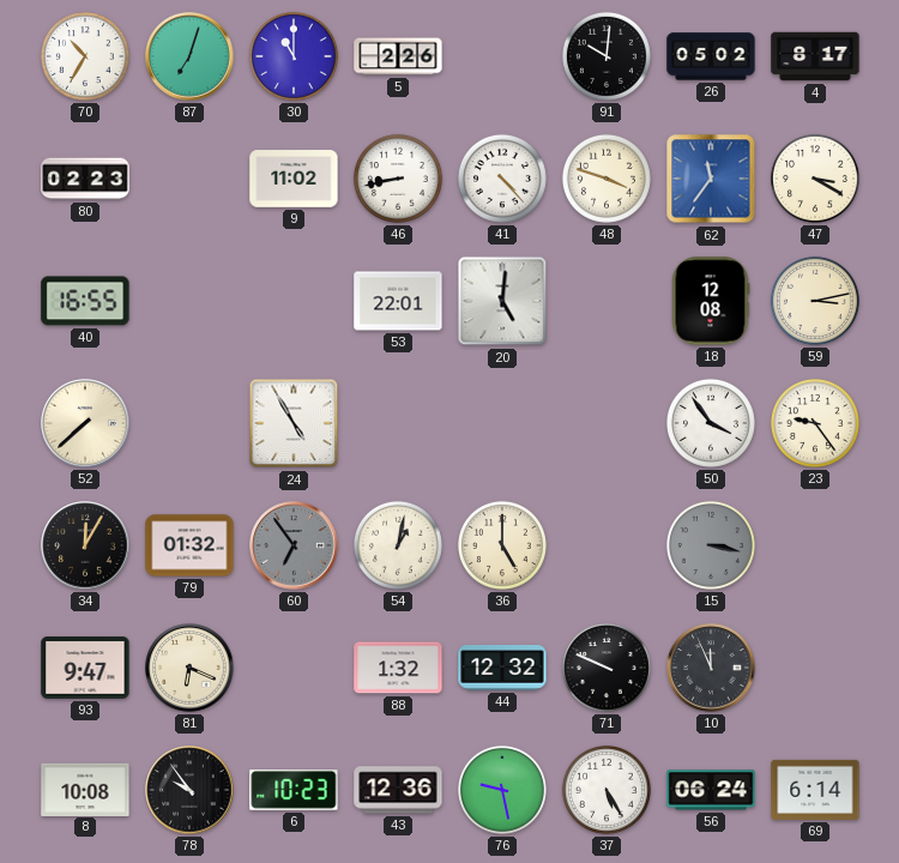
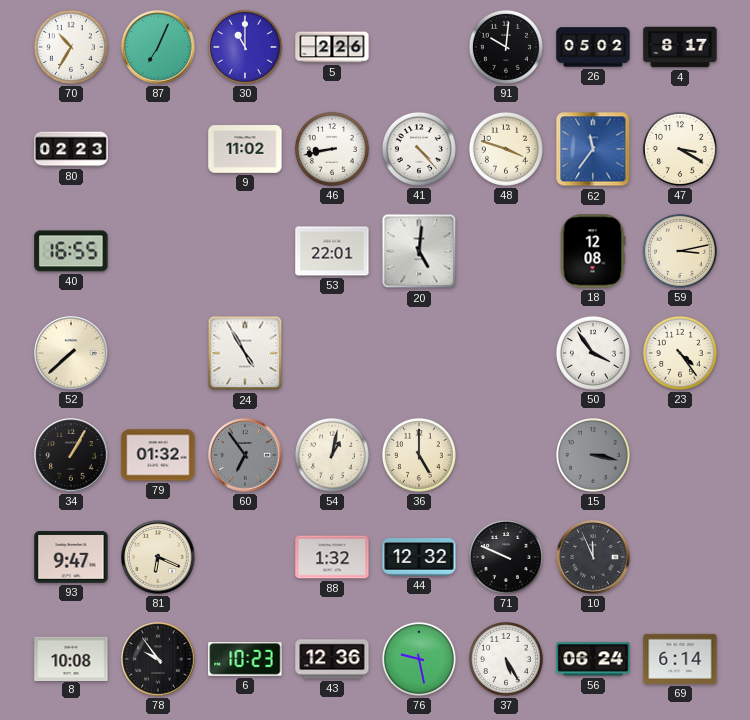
87: 7:03 -> 7:04
23: 9:24 -> 4:24
34: 12:05 -> 1:05
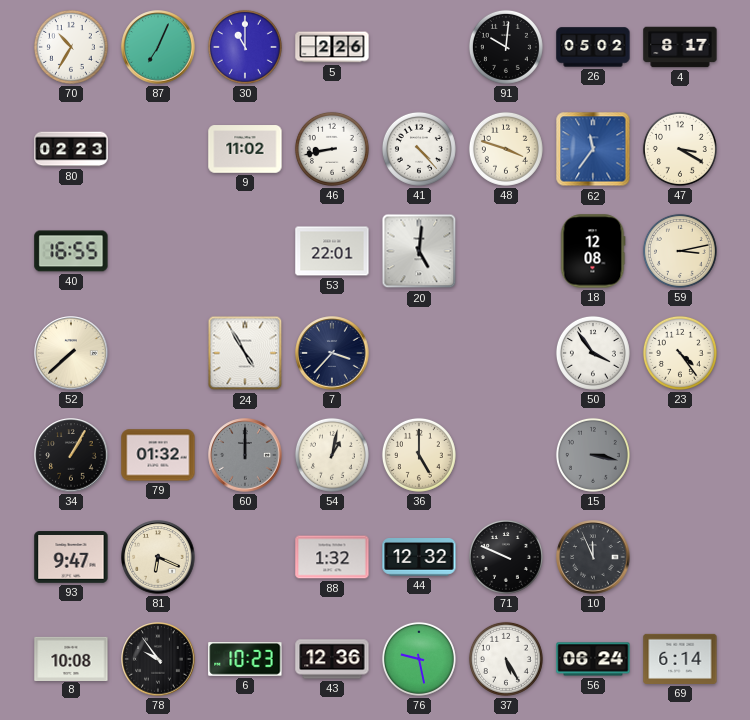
7: none -> 3:37
60: 6:54 -> 12:00
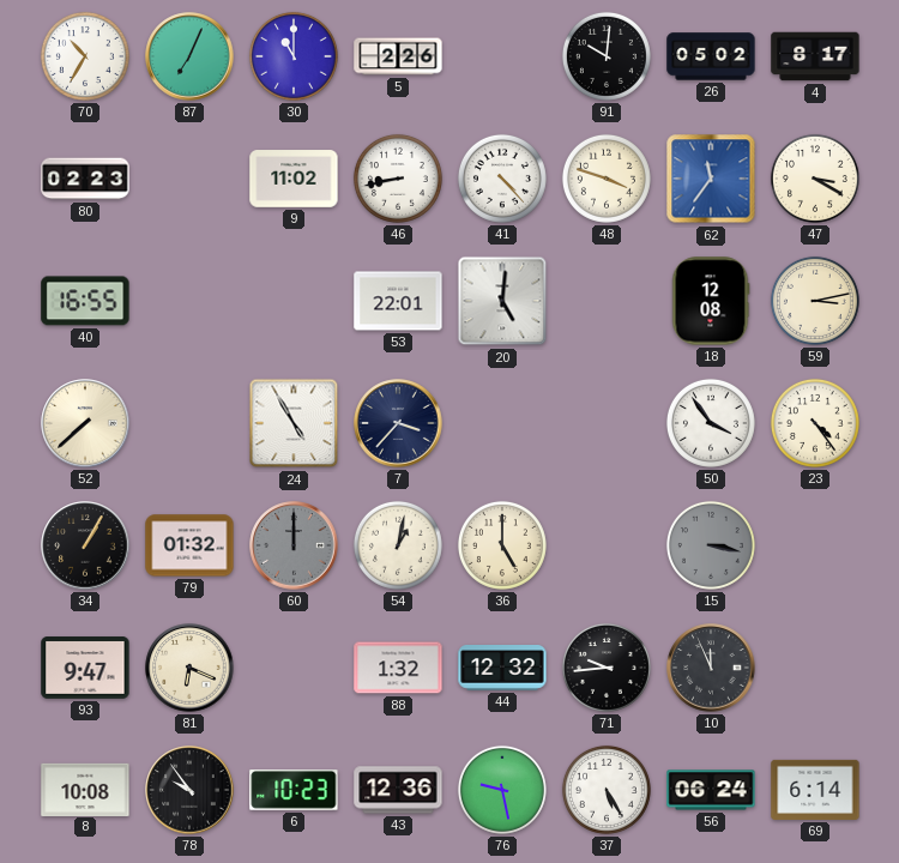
71: 9:49 -> 9:44
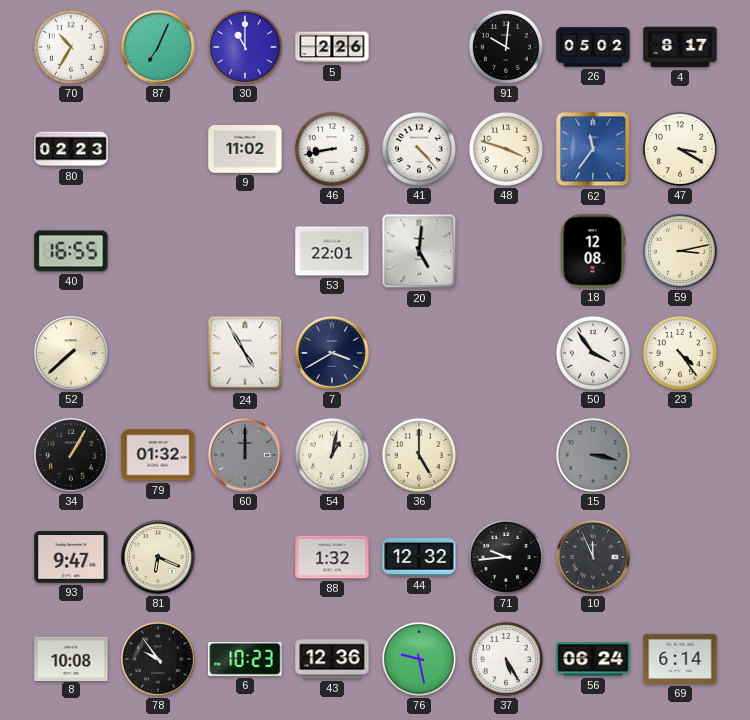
7: 3:37 -> 3:40
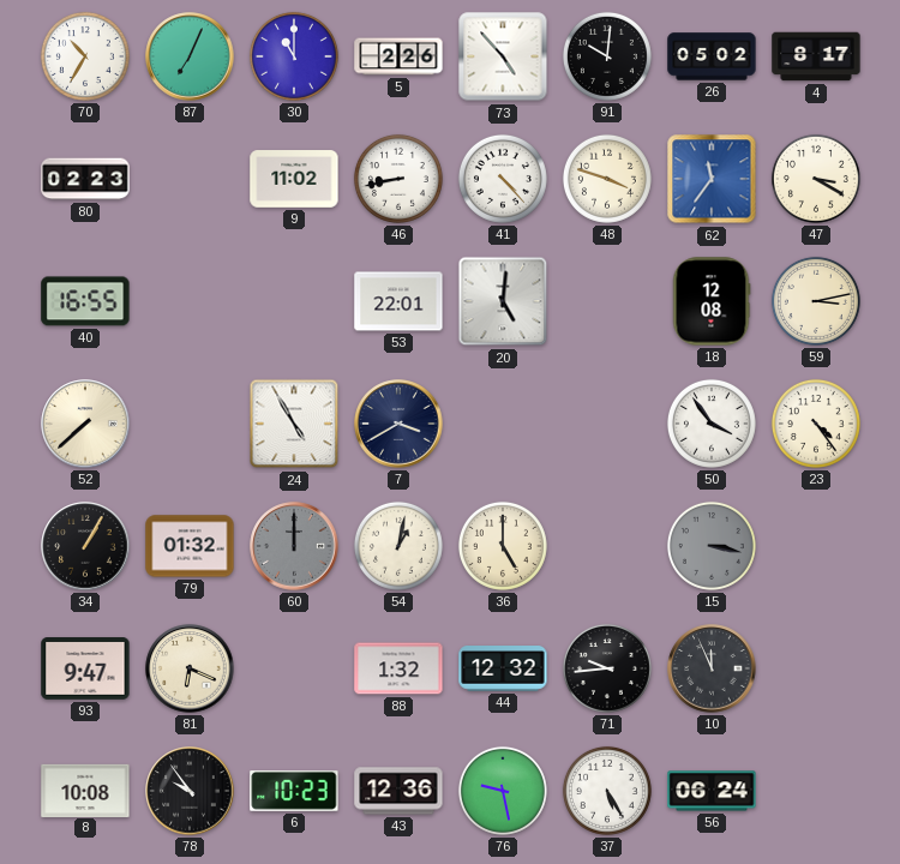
73: none -> 4:53
69: 6:14 -> none
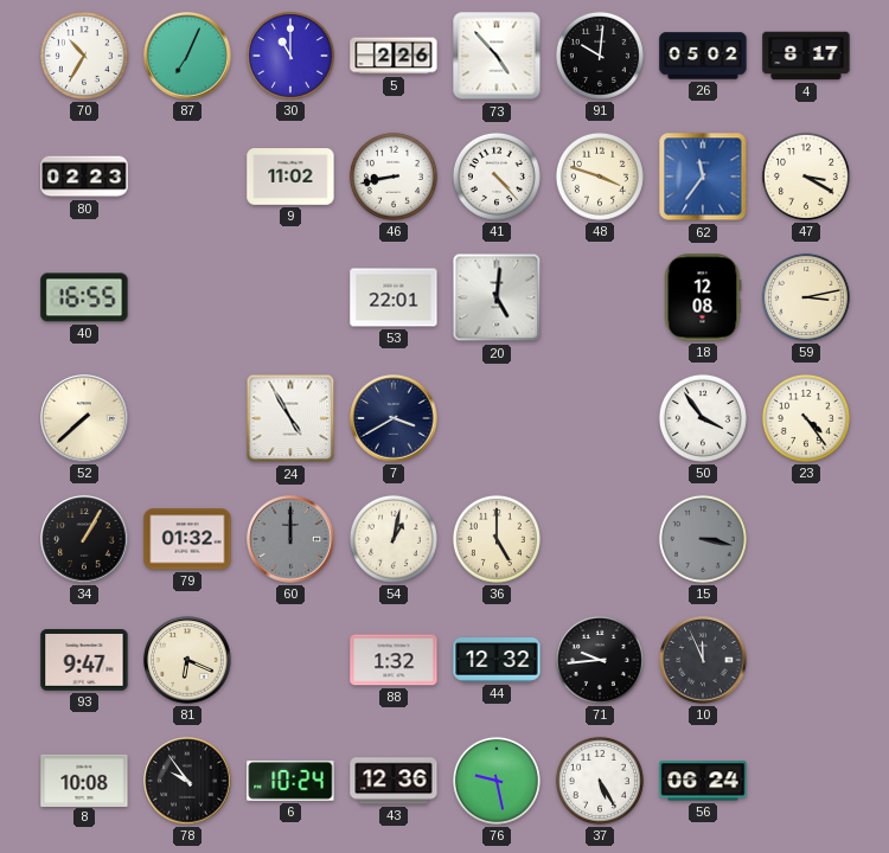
6: 10:23 -> 10:24
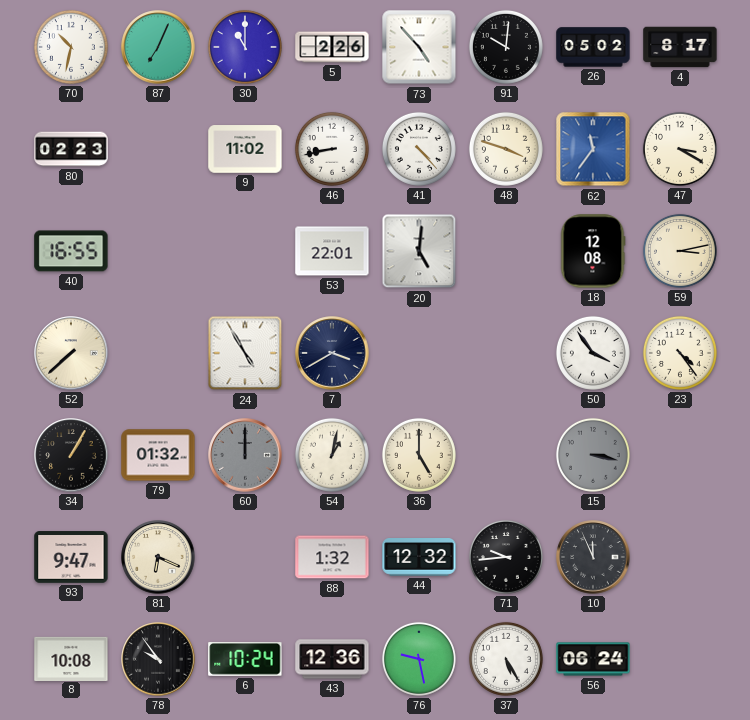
70: 10:35 -> 10:32
